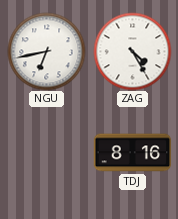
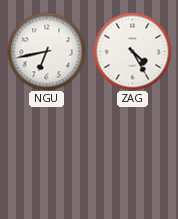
TDJ: 8:16 -> none
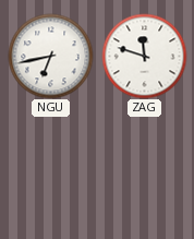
ZAG: 4:25 -> 11:48
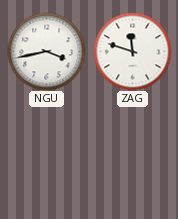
NGU: 6:43 -> 3:43
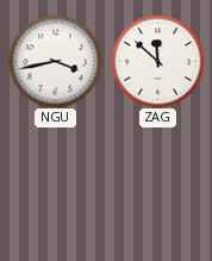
ZAG: 11:48 -> 11:52
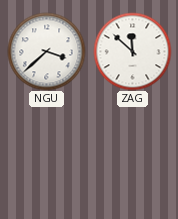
NGU: 3:43 -> 3:38
